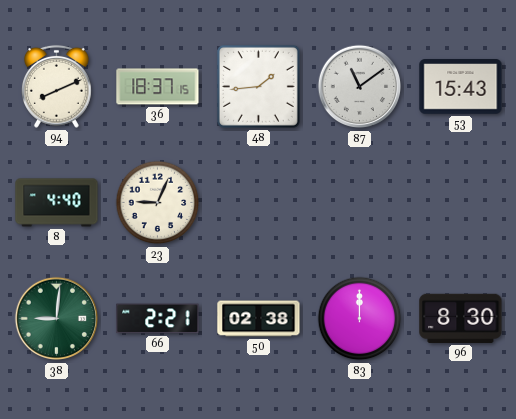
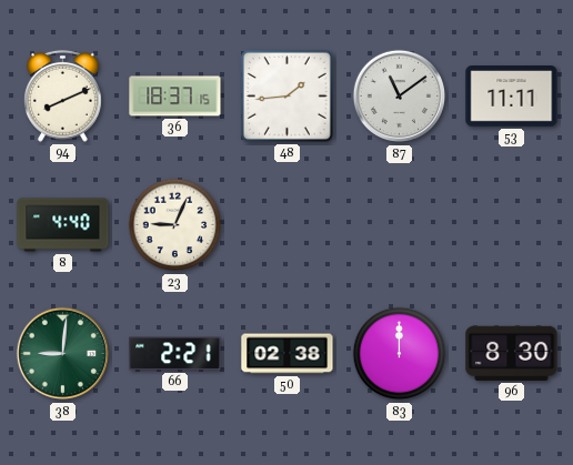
53: 15:43 -> 11:11
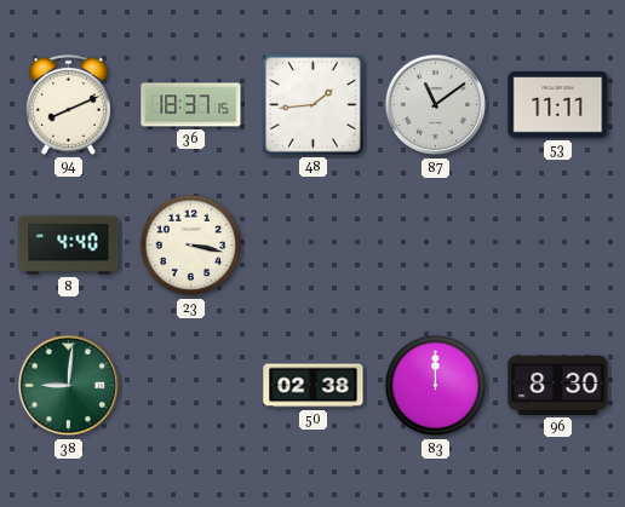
23: 9:04 -> 3:17
66: 2:21 -> none
